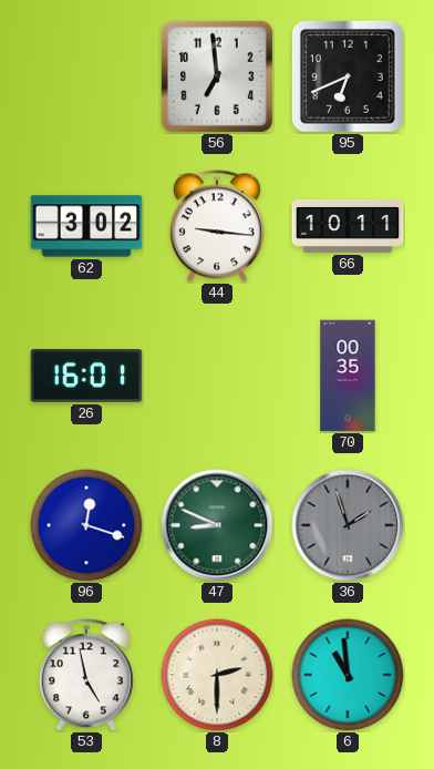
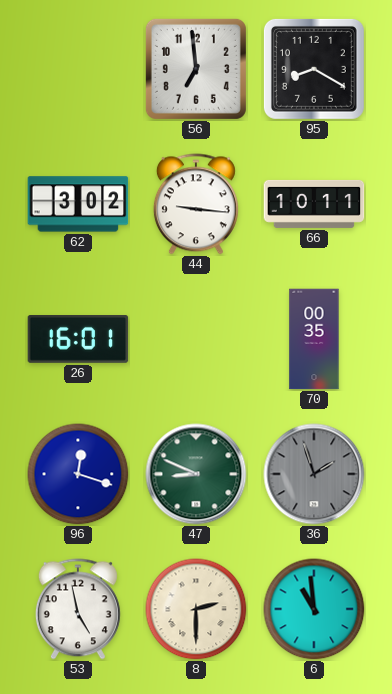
95: 6:41 -> 8:20
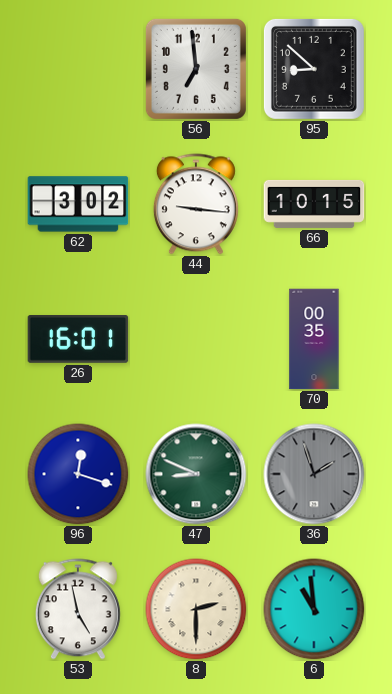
95: 8:20 -> 8:52
66: 10:11 -> 10:15
